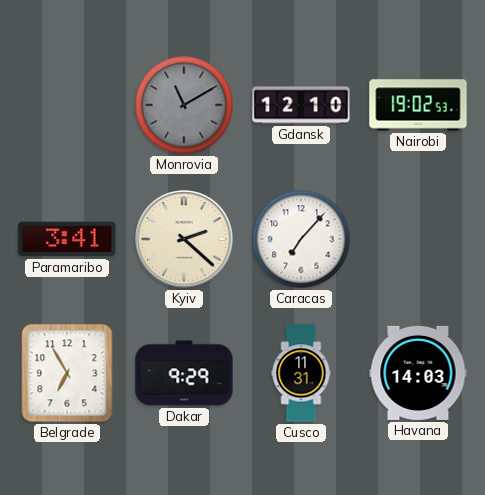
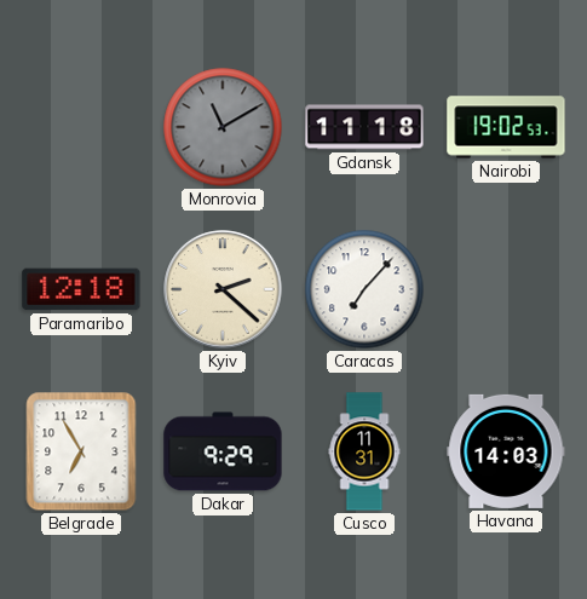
Gdansk: 12:10 -> 11:18
Paramaribo: 3:41 -> 12:18
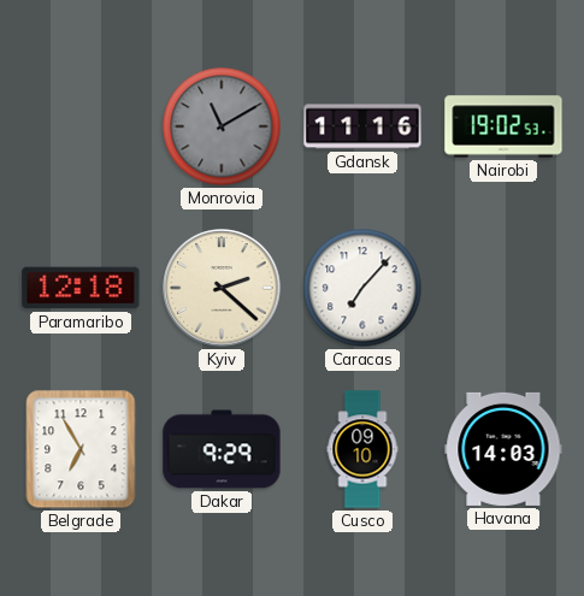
Gdansk: 11:18 -> 11:16
Cusco: 11:31 -> 09:10
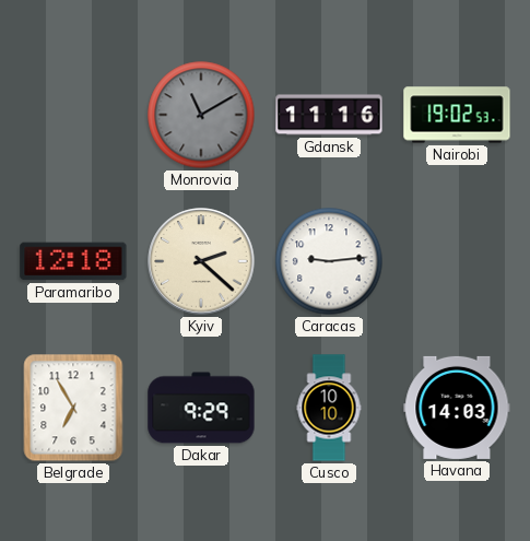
Caracas: 7:07 -> 9:14
Cusco: 09:10 -> 10:10
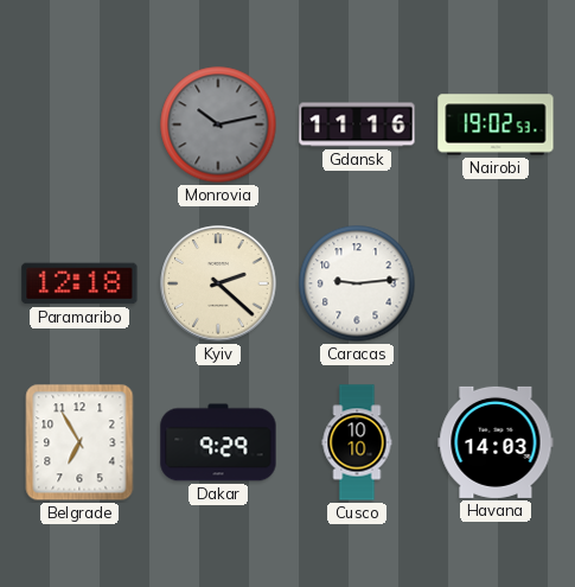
Monrovia: 11:10 -> 10:13
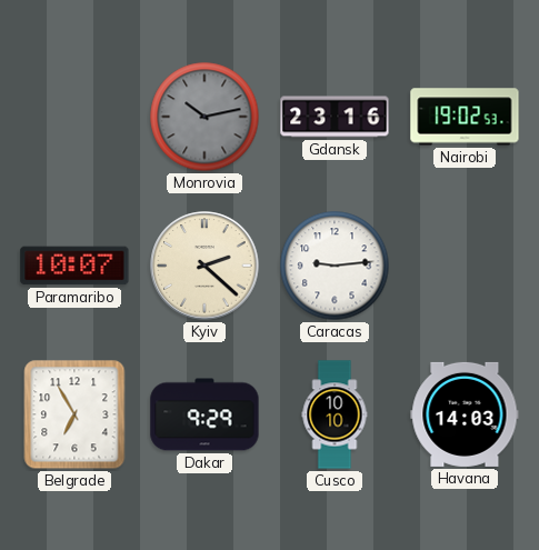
Gdansk: 11:16 -> 23:16
Paramaribo: 12:18 -> 10:07
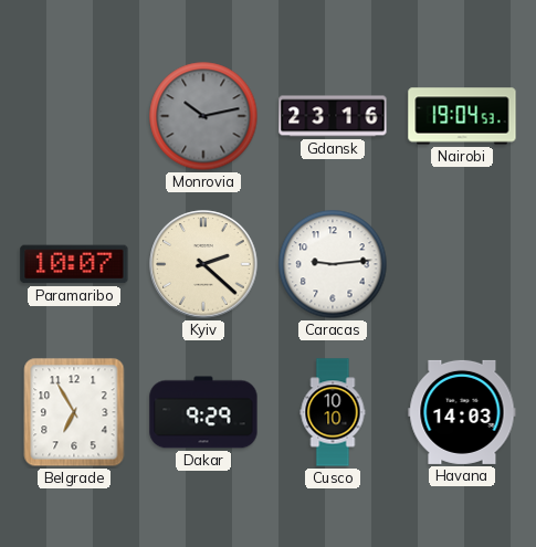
Nairobi: 19:02 -> 19:04
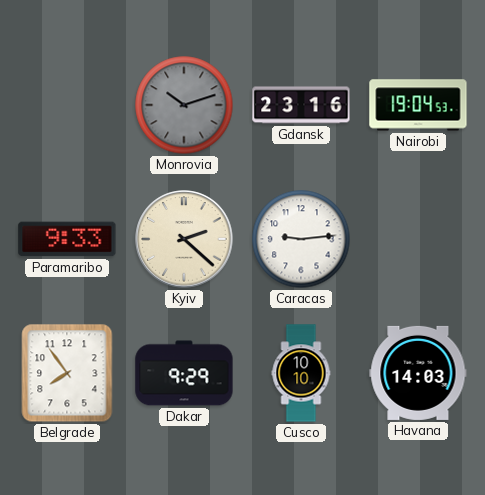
Monrovia: 10:13 -> 10:12
Paramaribo: 10:07 -> 9:33
Belgrade: 6:55 -> 7:54
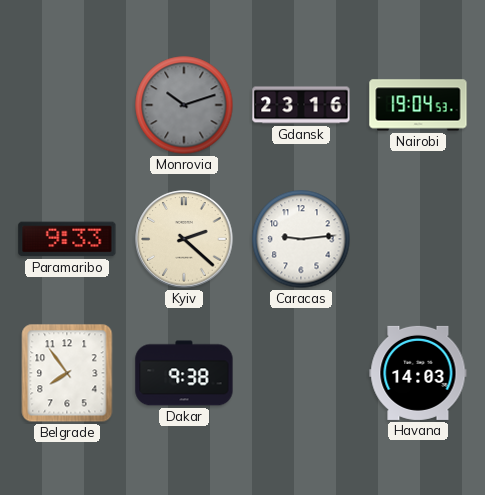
Dakar: 9:29 -> 9:38
Cusco: 10:10 -> none
